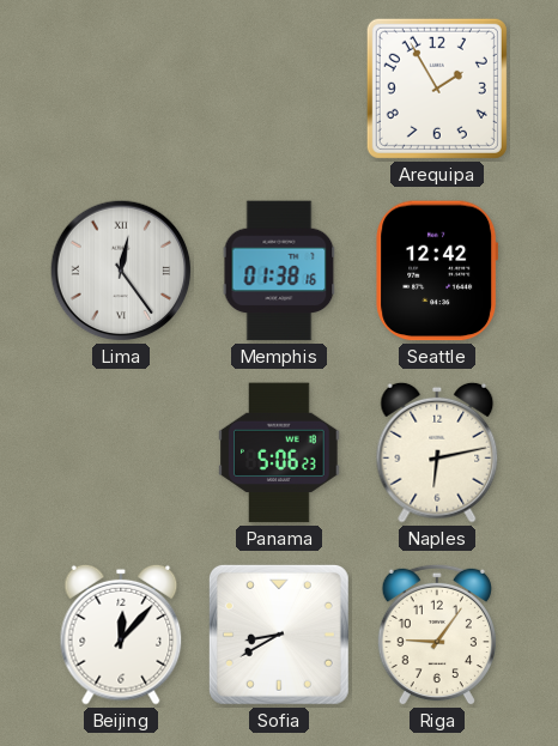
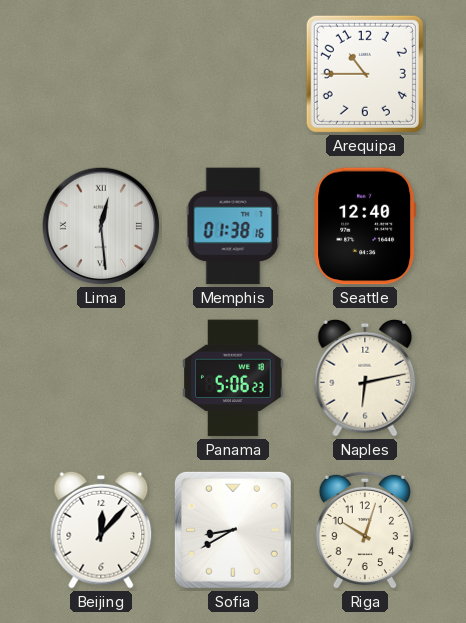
Arequipa: 1:55 -> 10:45
Lima: 12:24 -> 12:29
Seattle: 12:42 -> 12:40
Riga: 9:06 -> 10:03
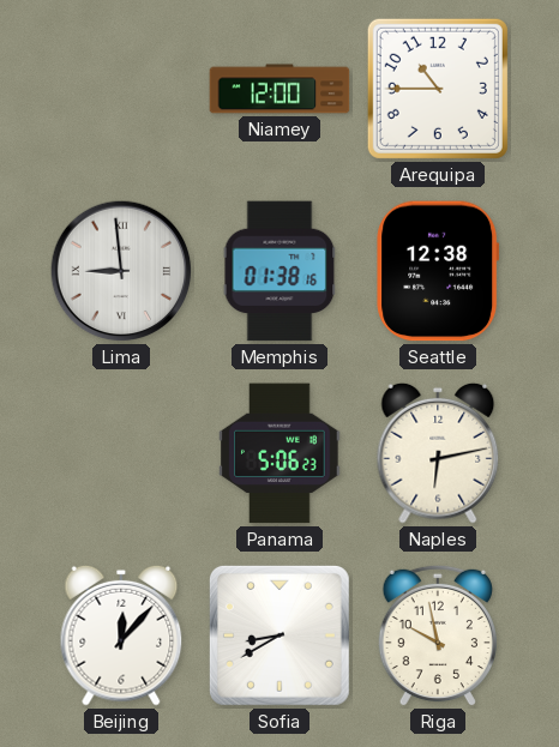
Niamey: none -> 12:00
Lima: 12:29 -> 8:59
Seattle: 12:40 -> 12:38
Riga: 10:03 -> 9:58
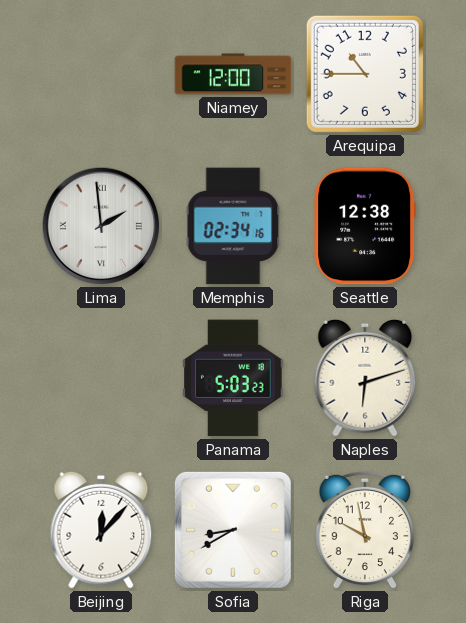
Lima: 8:59 -> 1:59
Memphis: 01:38 -> 02:34
Panama: 5:06 -> 5:03
Naples: 6:13 -> 6:12
